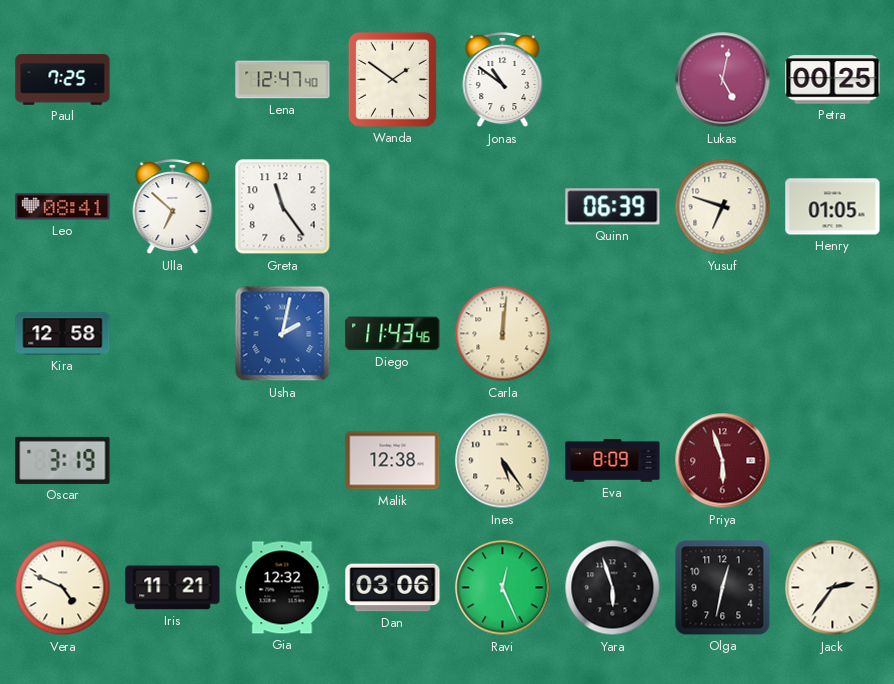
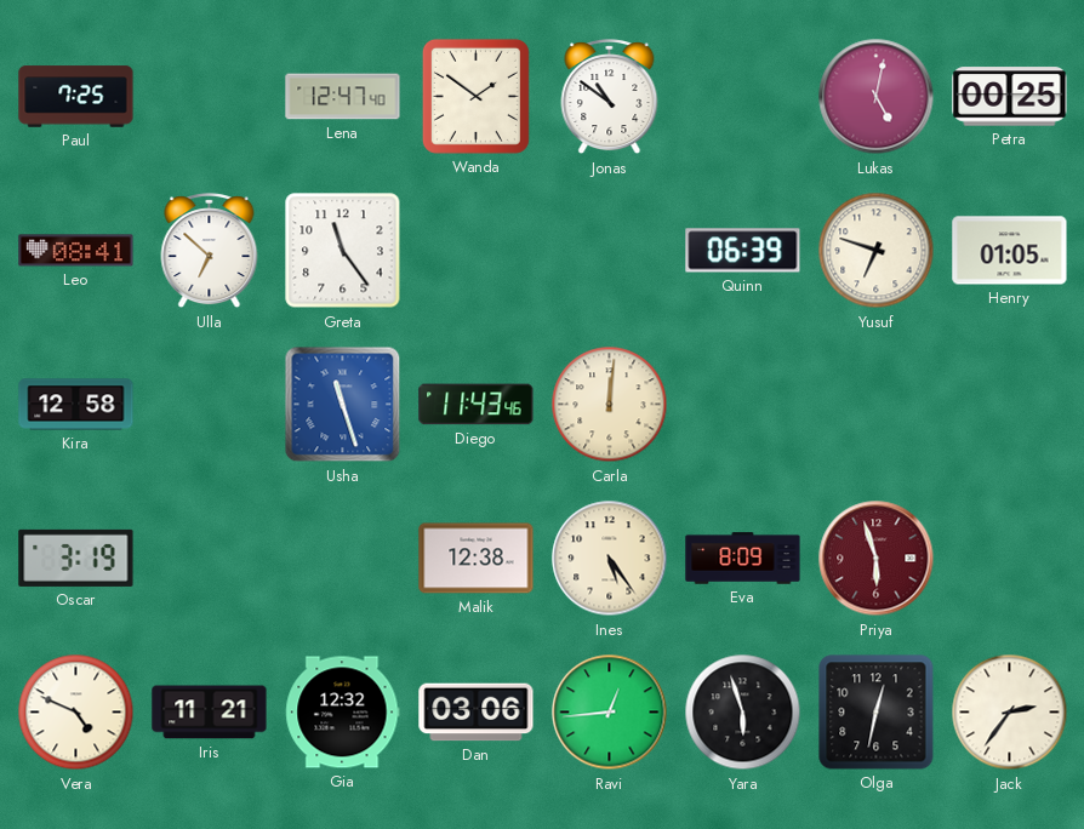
Usha: 2:02 -> 11:27
Ravi: 12:26 -> 12:44
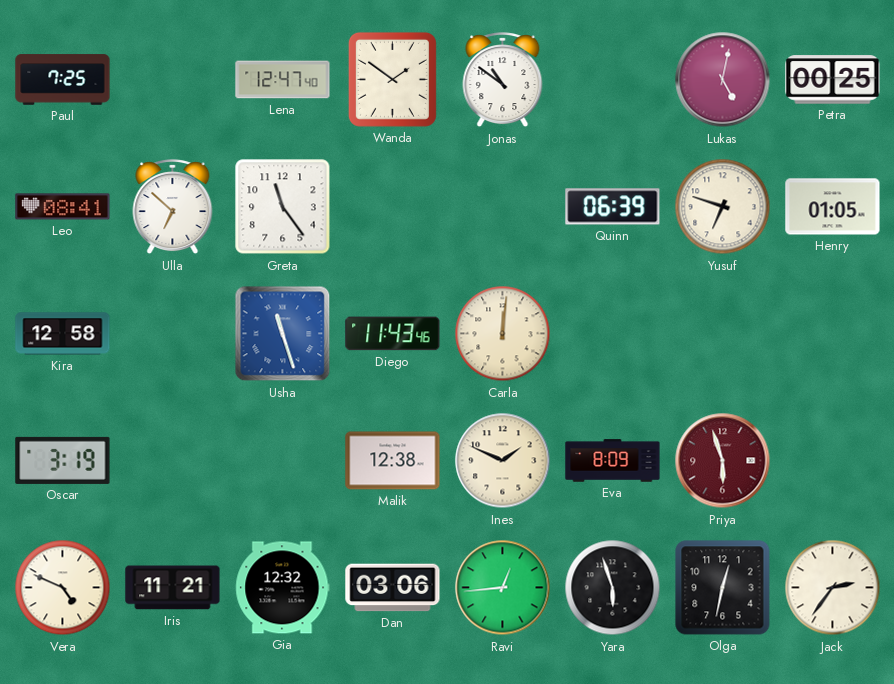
Ines: 5:24 -> 1:49
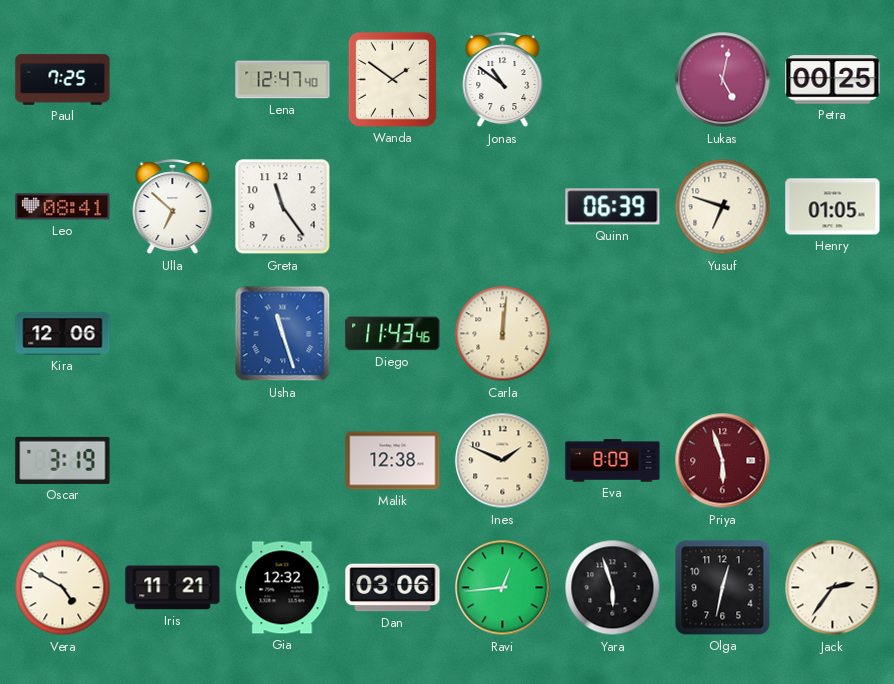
Kira: 12:58 -> 12:06
Vera: 4:49 -> 4:50
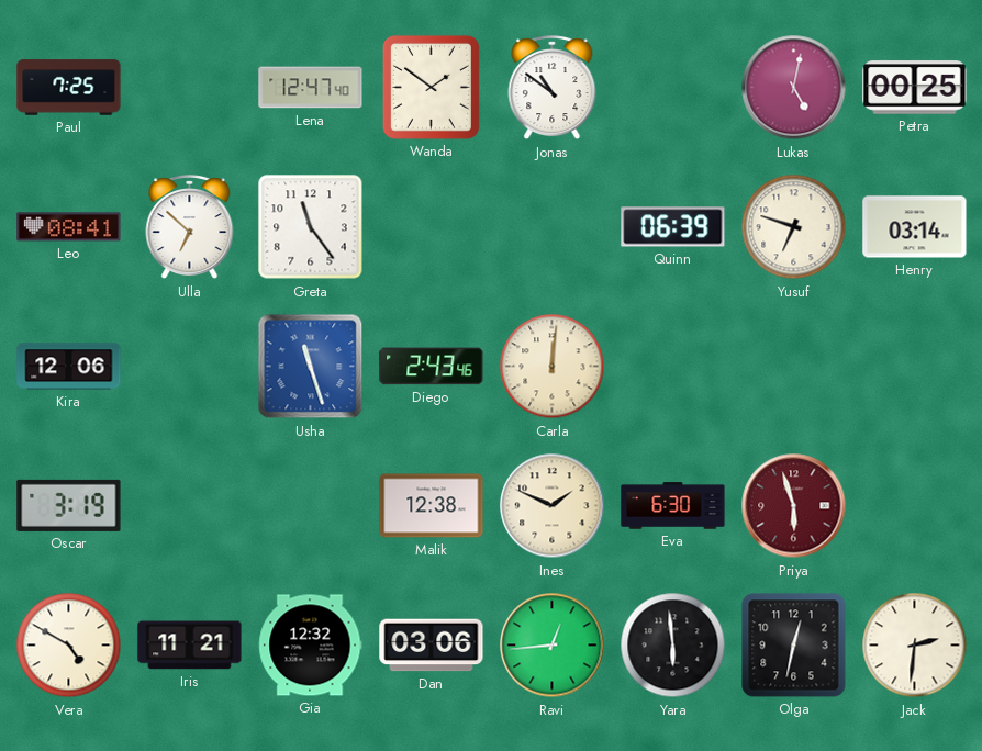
Henry: 01:05 -> 03:14
Diego: 11:43 -> 2:43
Eva: 8:09 -> 6:30
Yara: 5:57 -> 5:59
Jack: 2:36 -> 2:31
